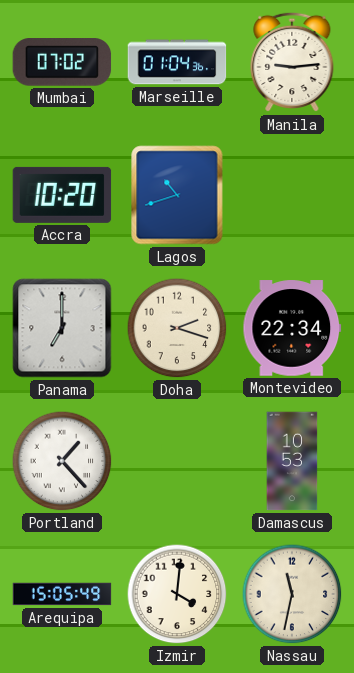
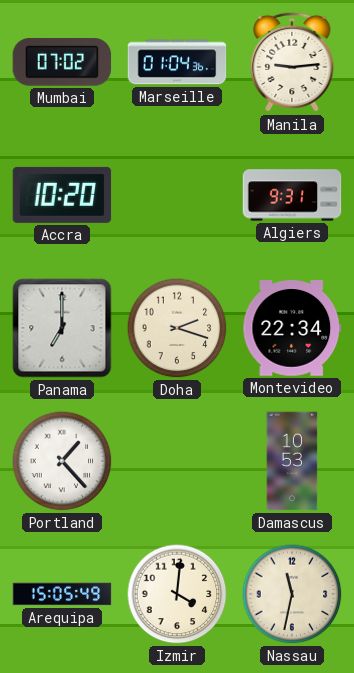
Lagos: 10:42 -> none
Algiers: none -> 9:31
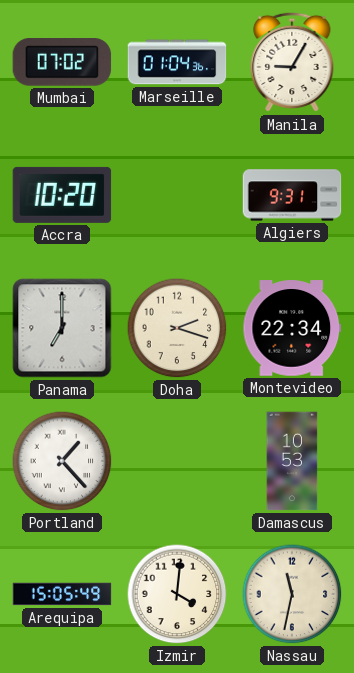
Manila: 9:14 -> 9:05
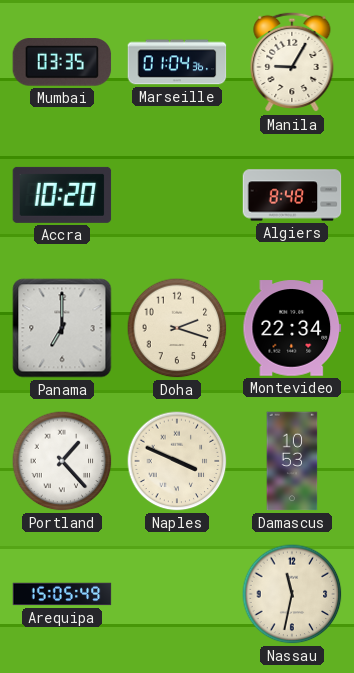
Mumbai: 07:02 -> 03:35
Algiers: 9:31 -> 8:48
Naples: none -> 3:49
Izmir: 4:01 -> none
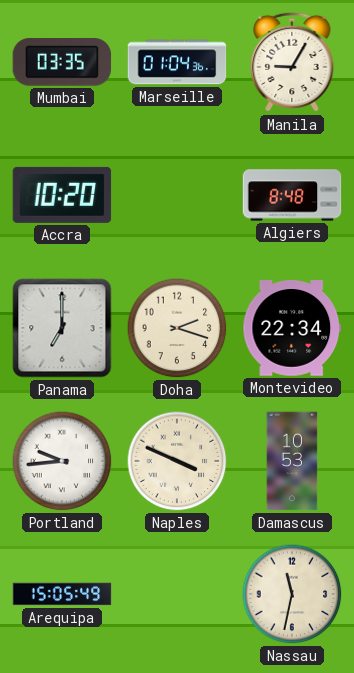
Portland: 1:23 -> 9:44
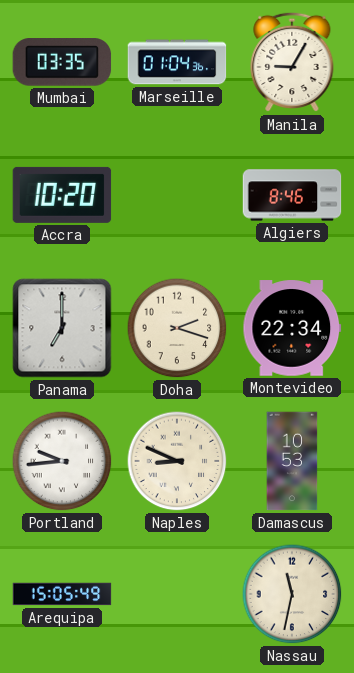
Algiers: 8:48 -> 8:46
Naples: 3:49 -> 8:49
